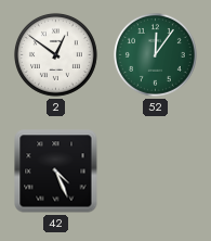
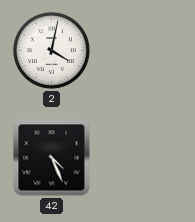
2: 12:51 -> 4:02
52: 12:06 -> none
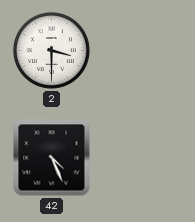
2: 4:02 -> 3:30
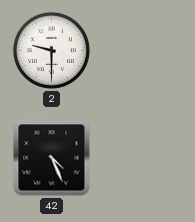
2: 3:30 -> 9:30
